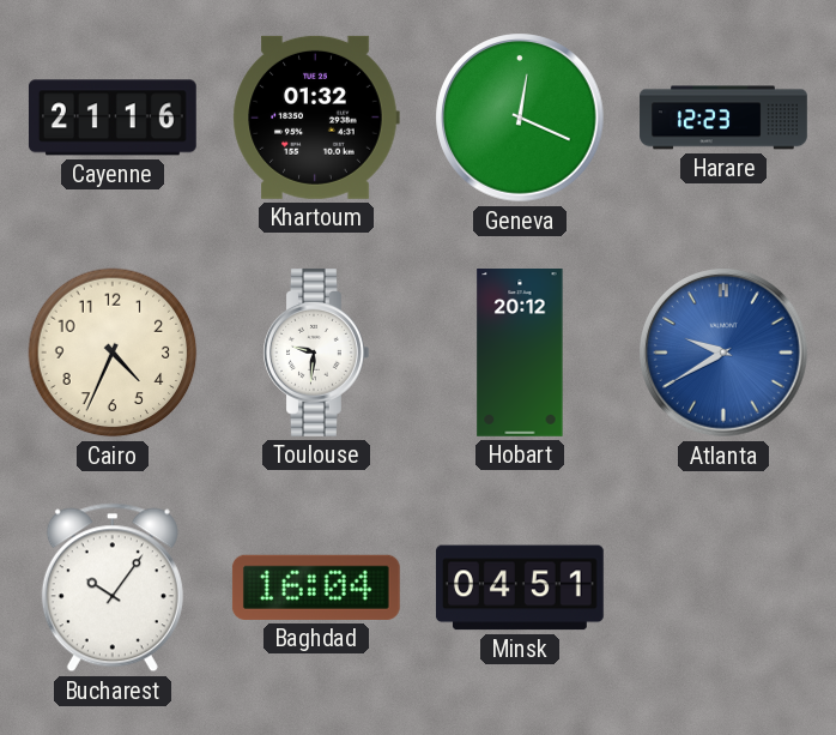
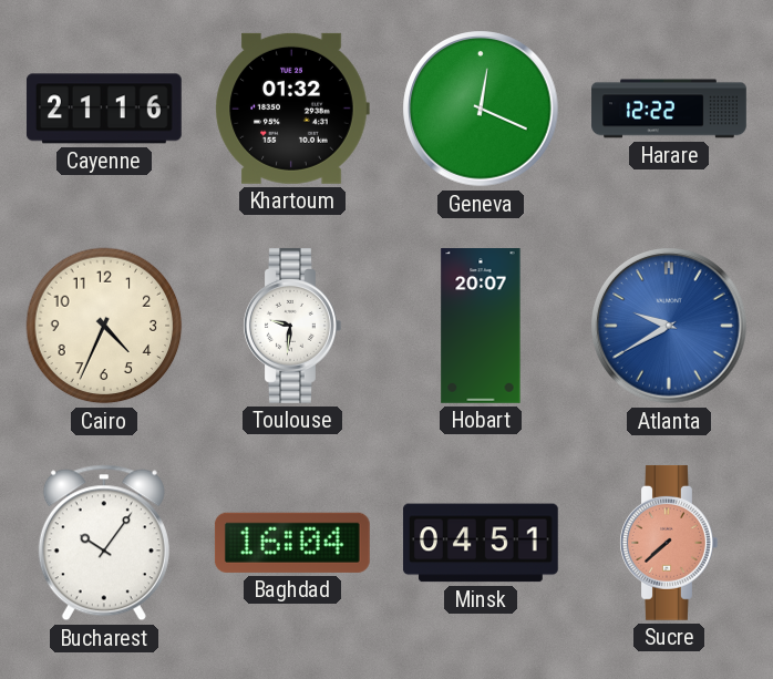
Harare: 12:23 -> 12:22
Hobart: 20:12 -> 20:07
Sucre: none -> 7:38
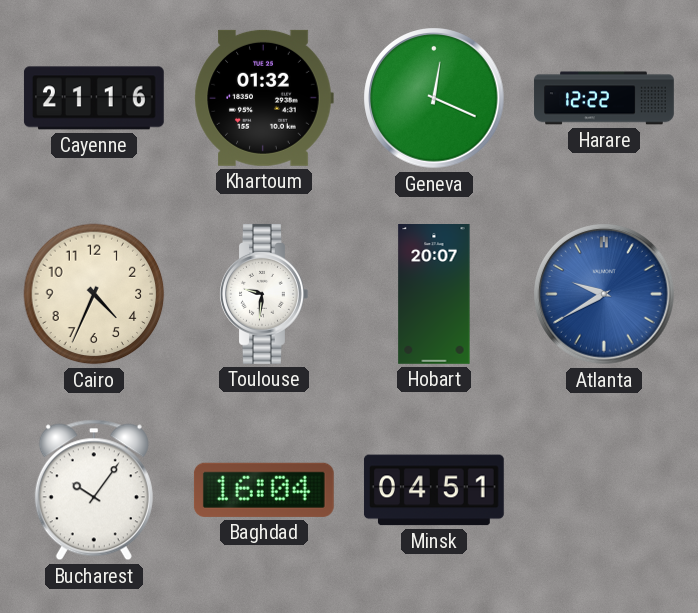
Sucre: 7:38 -> none
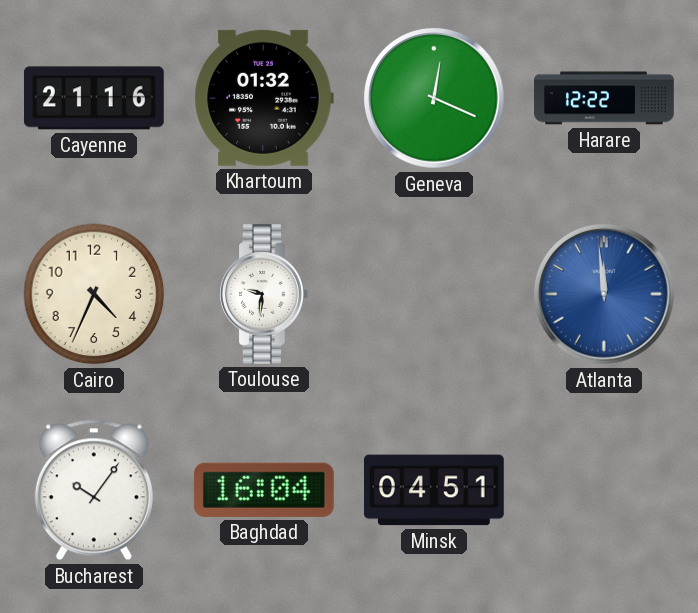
Hobart: 20:07 -> none
Atlanta: 9:40 -> 11:59
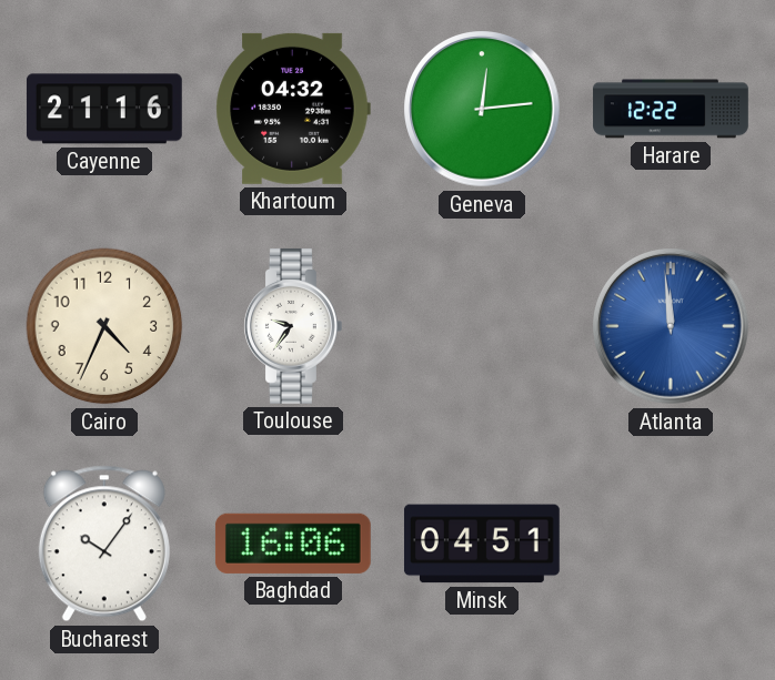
Khartoum: 01:32 -> 04:32
Geneva: 12:19 -> 12:14
Toulouse: 9:31 -> 9:36
Baghdad: 16:04 -> 16:06
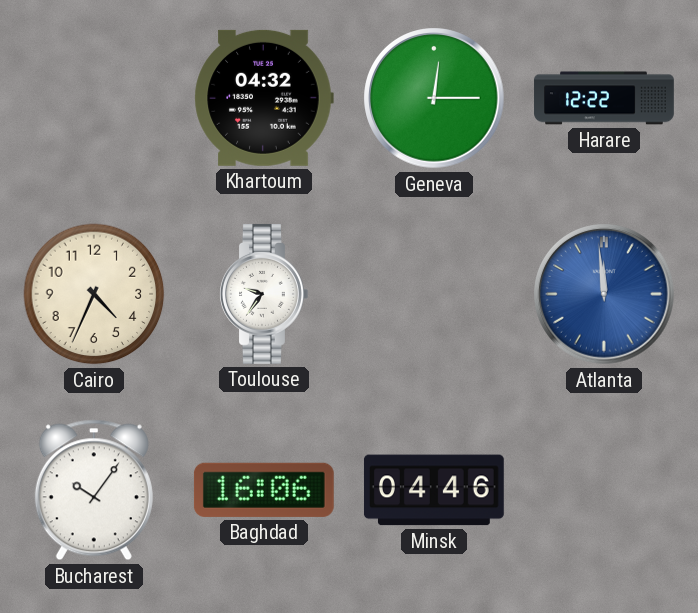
Cayenne: 21:16 -> none
Geneva: 12:14 -> 12:15
Minsk: 04:51 -> 04:46
